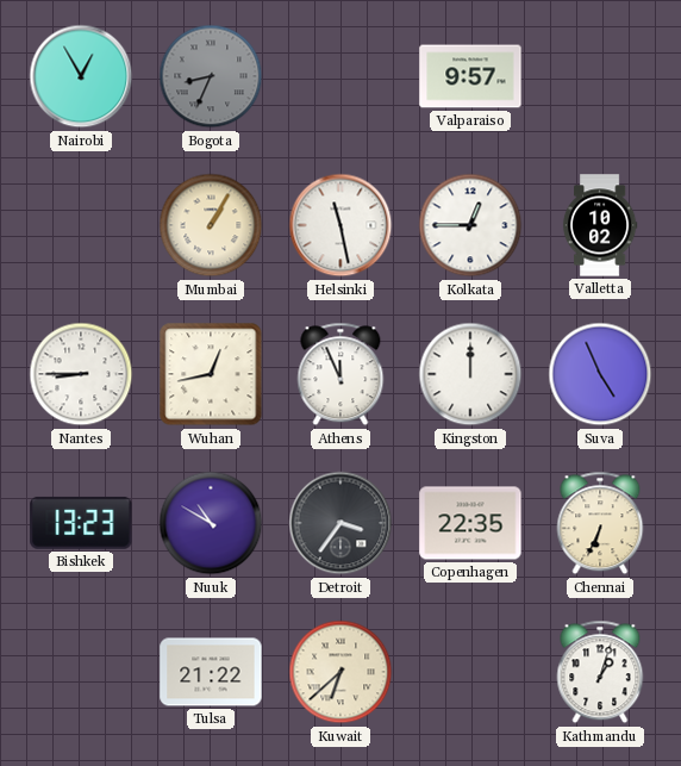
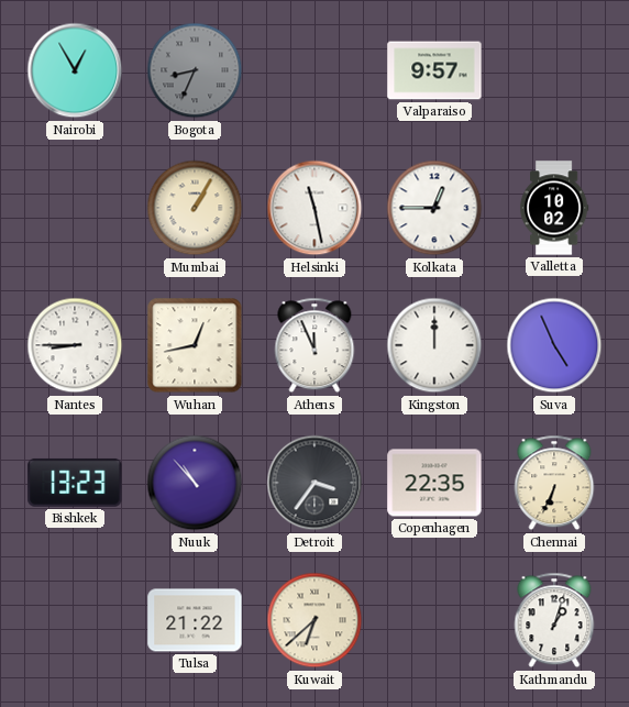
Nuuk: 10:50 -> 10:53
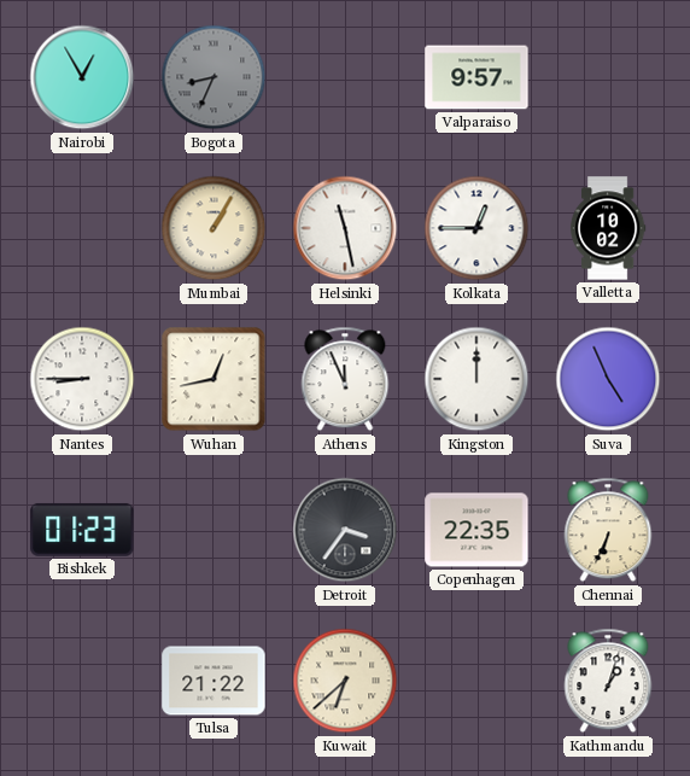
Bishkek: 13:23 -> 01:23
Nuuk: 10:53 -> none
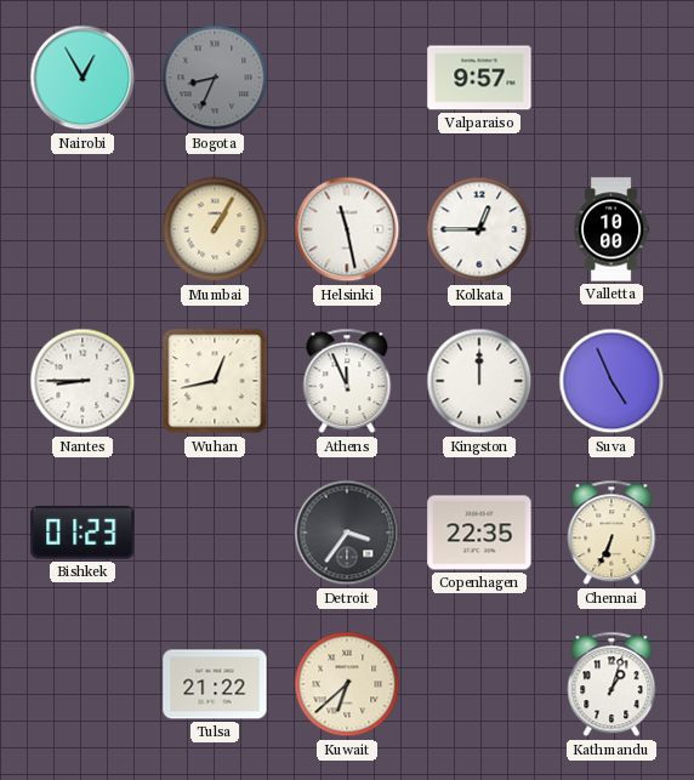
Valletta: 10:02 -> 10:00
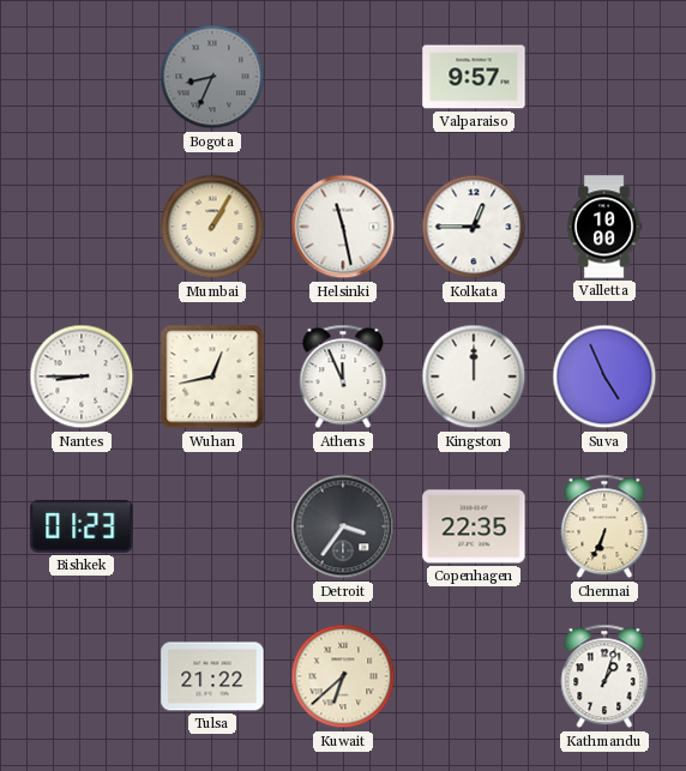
Nairobi: 12:55 -> none
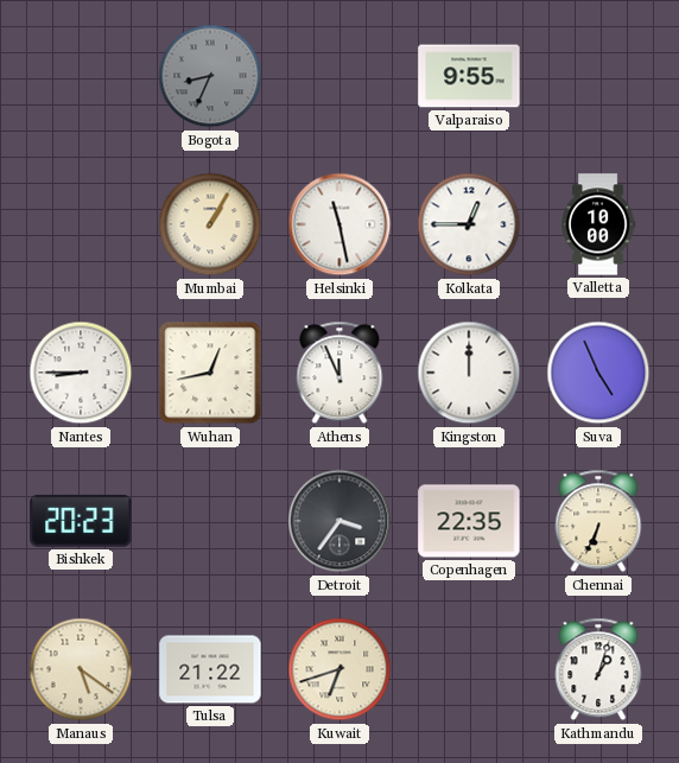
Valparaiso: 9:57 -> 9:55
Bishkek: 01:23 -> 20:23
Manaus: none -> 5:21
Kuwait: 6:38 -> 6:42
